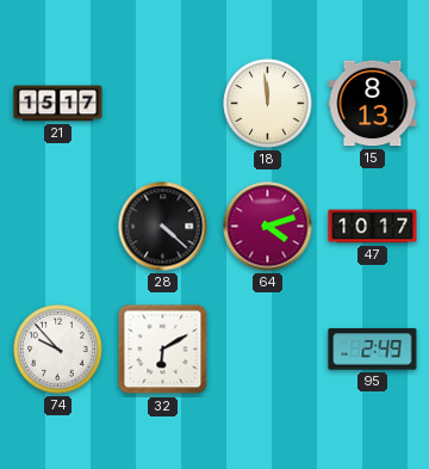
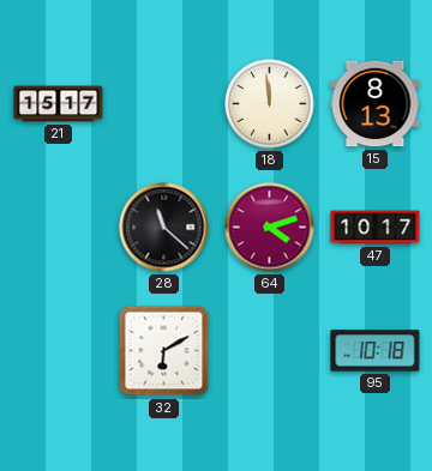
28: 4:22 -> 11:22
74: 9:53 -> none
95: 2:49 -> 10:18
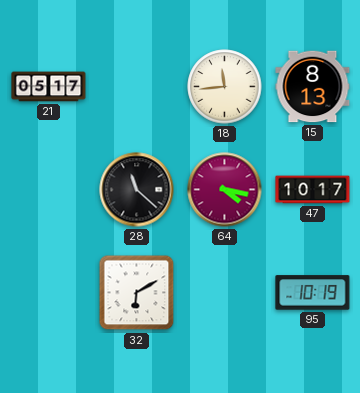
21: 15:17 -> 05:17
18: 11:59 -> 11:44
64: 4:12 -> 4:17
95: 10:18 -> 10:19
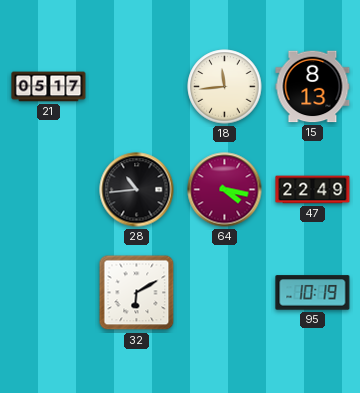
28: 11:22 -> 10:44
47: 10:17 -> 22:49
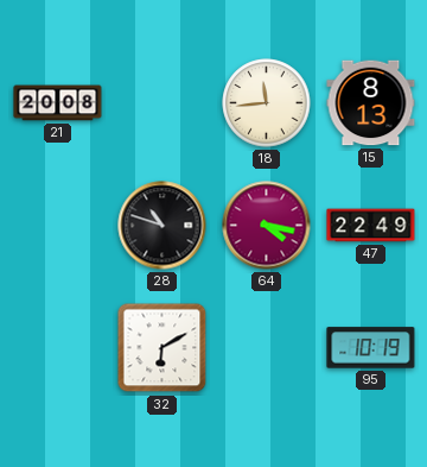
21: 05:17 -> 20:08
28: 10:44 -> 10:48
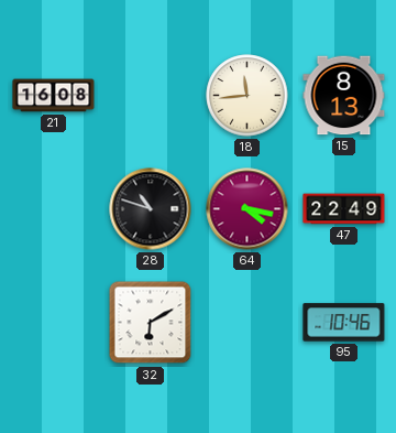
21: 20:08 -> 16:08
95: 10:19 -> 10:46
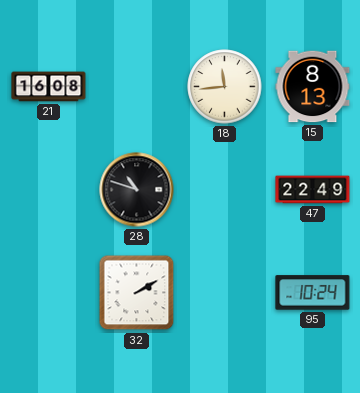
64: 4:17 -> none
32: 6:10 -> 2:10
95: 10:46 -> 10:24
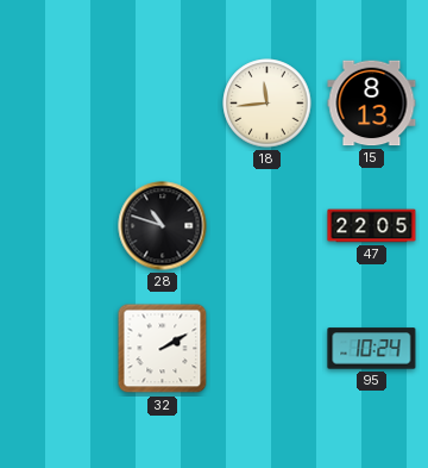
21: 16:08 -> none
47: 22:49 -> 22:05
